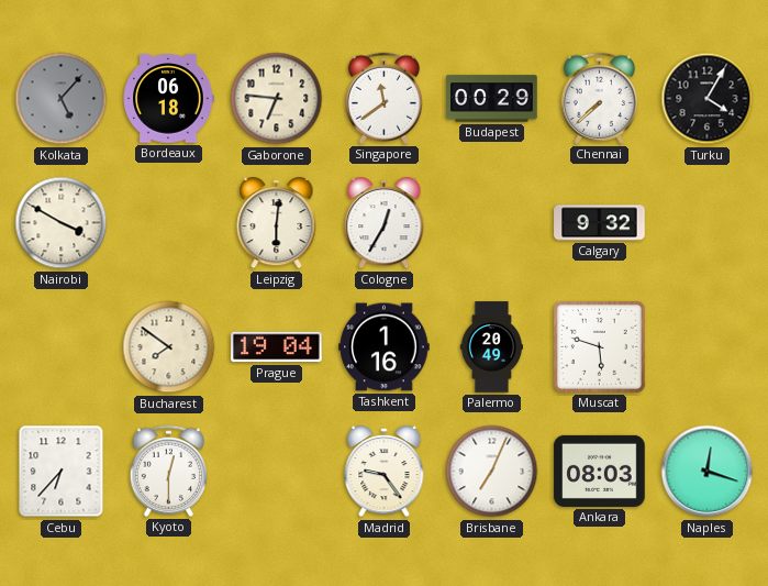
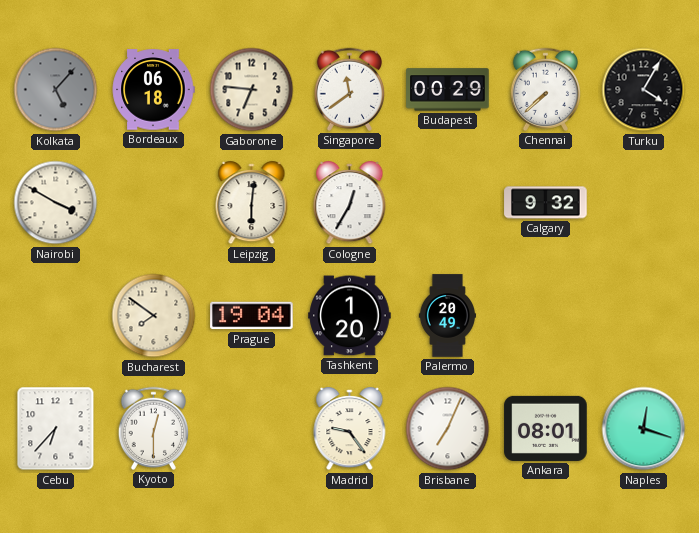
Tashkent: 1:16 -> 1:20
Muscat: 5:48 -> none
Ankara: 08:03 -> 08:01
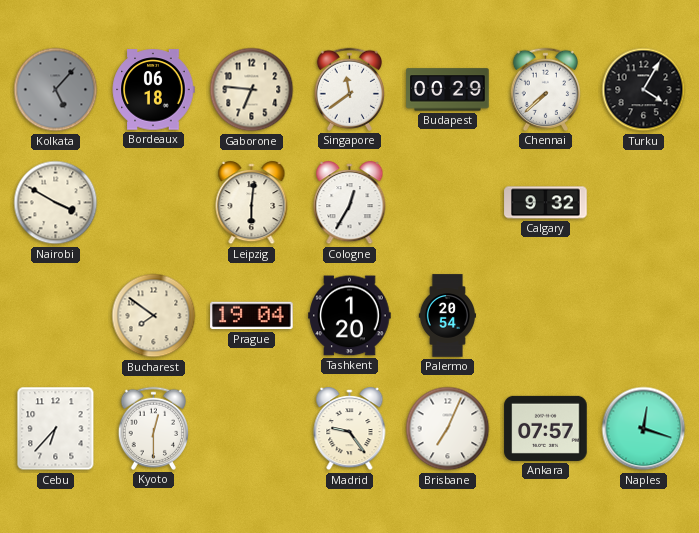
Palermo: 20:49 -> 20:54
Ankara: 08:01 -> 07:57
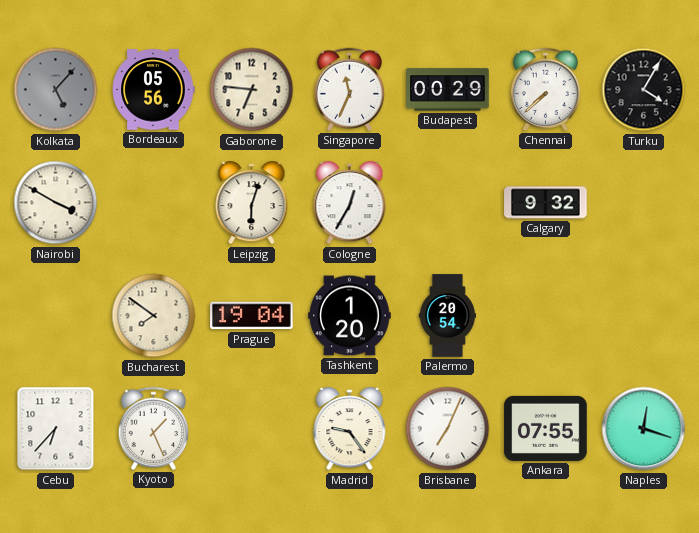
Bordeaux: 06:18 -> 05:56
Singapore: 11:39 -> 11:34
Leipzig: 6:01 -> 6:03
Kyoto: 12:30 -> 1:26
Ankara: 07:57 -> 07:55
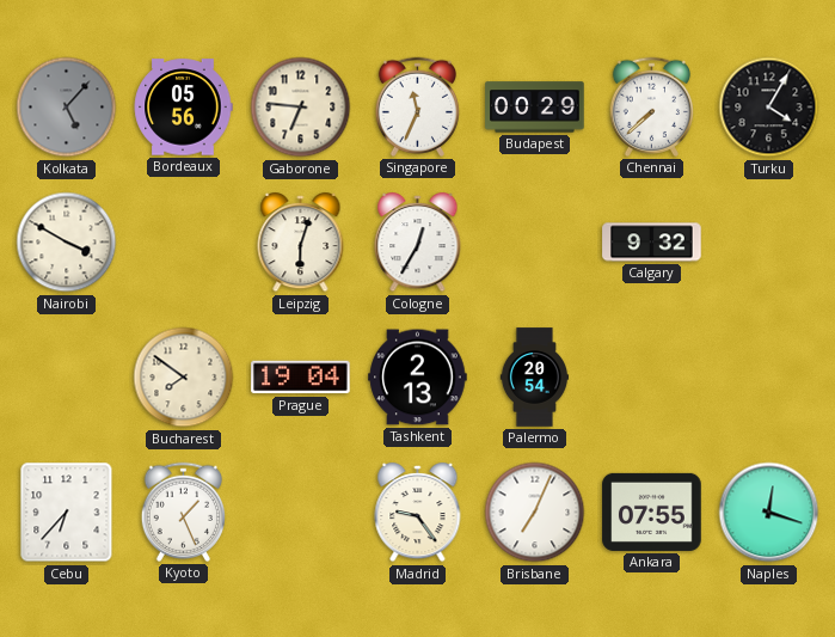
Tashkent: 1:20 -> 2:13
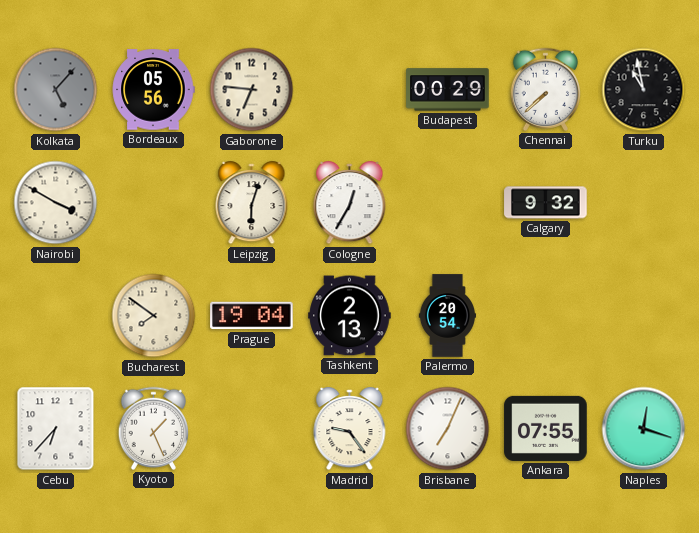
Singapore: 11:34 -> none
Turku: 4:05 -> 10:58
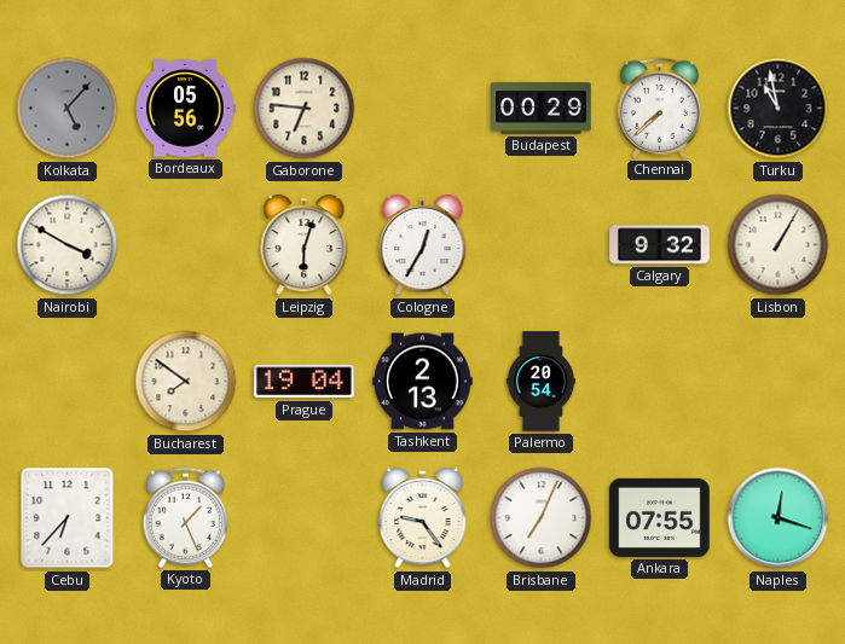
Lisbon: none -> 1:05
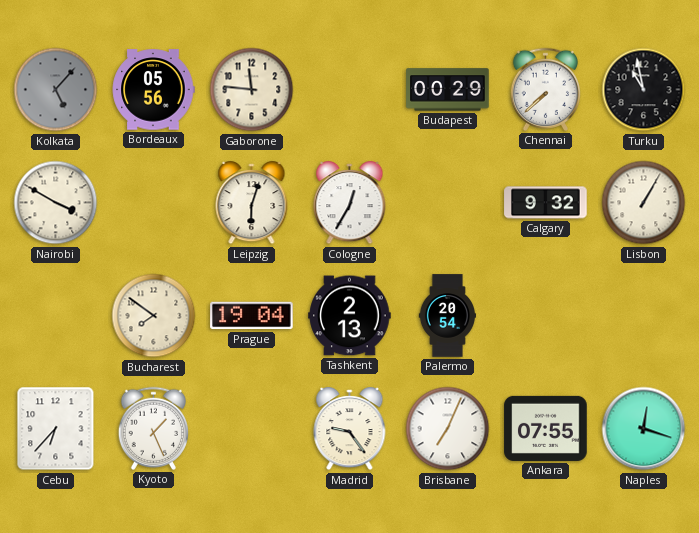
Gaborone: 6:46 -> 11:46
